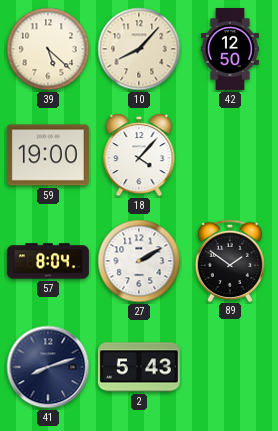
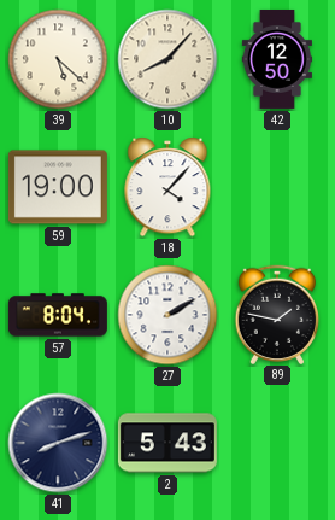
89: 1:51 -> 1:47
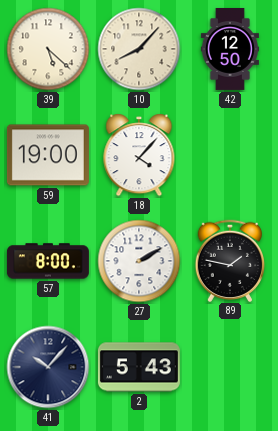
57: 8:04 -> 8:00
41: 8:12 -> 10:07
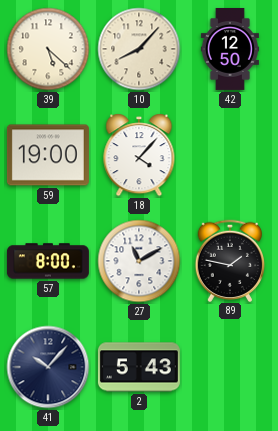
27: 2:10 -> 11:10
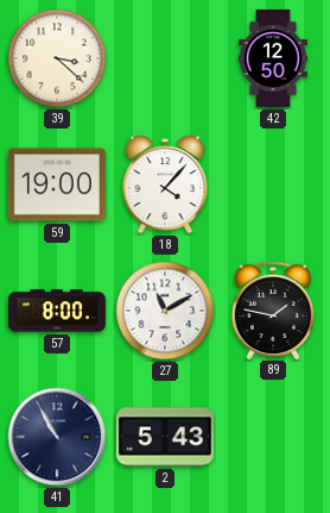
39: 5:22 -> 3:22
10: 8:07 -> none
41: 10:07 -> 10:55
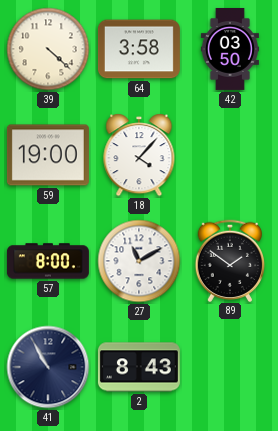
39: 3:22 -> 4:22
64: none -> 3:58
42: 12:50 -> 03:50
89: 1:47 -> 1:51
2: 5:43 -> 8:43
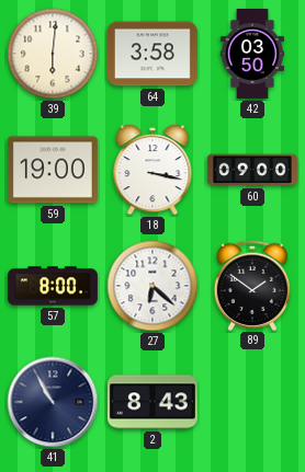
39: 4:22 -> 6:01
18: 4:07 -> 3:17
60: none -> 09:00
27: 11:10 -> 6:22
